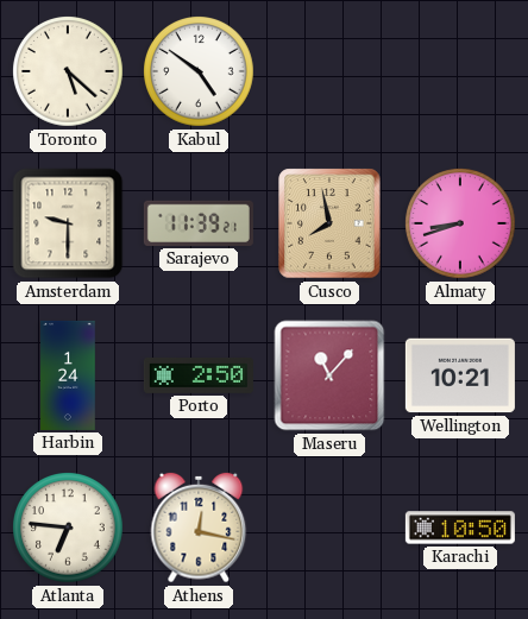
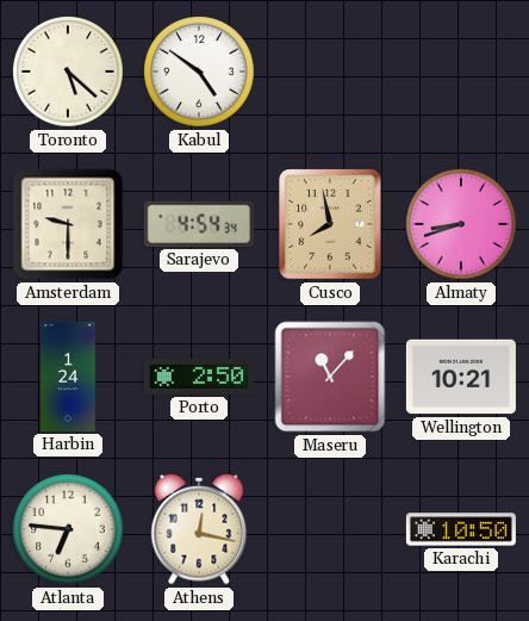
Sarajevo: 11:39 -> 4:54
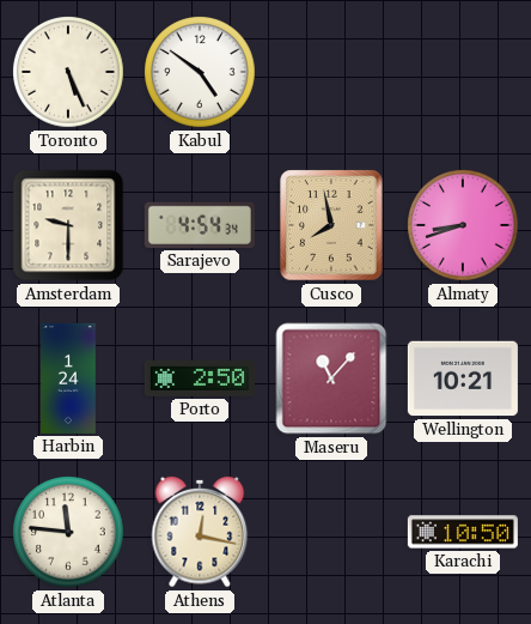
Toronto: 5:22 -> 5:26
Atlanta: 6:46 -> 11:46
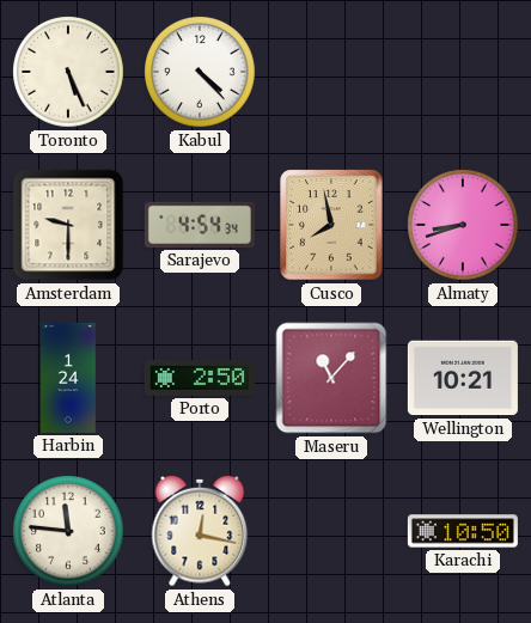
Kabul: 4:51 -> 4:23
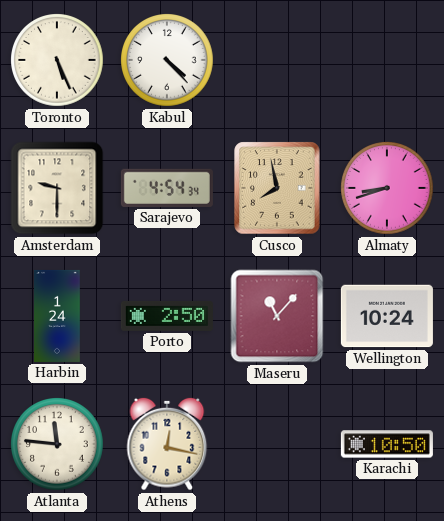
Wellington: 10:21 -> 10:24
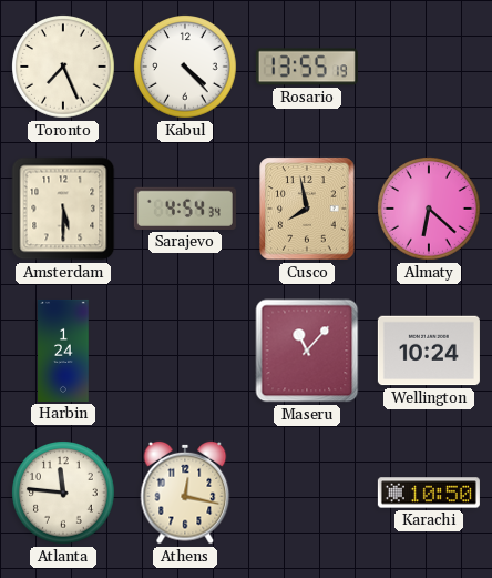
Toronto: 5:26 -> 7:26
Rosario: none -> 13:55
Amsterdam: 9:30 -> 5:30
Almaty: 8:42 -> 6:22
Porto: 2:50 -> none
